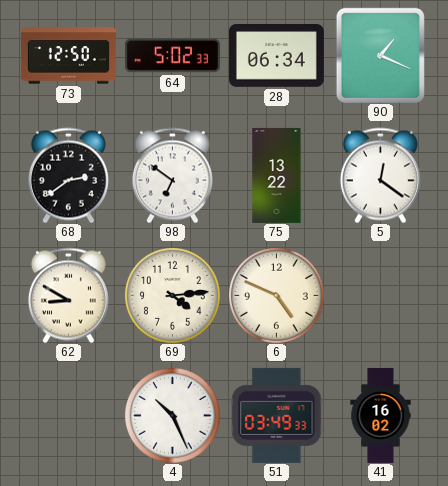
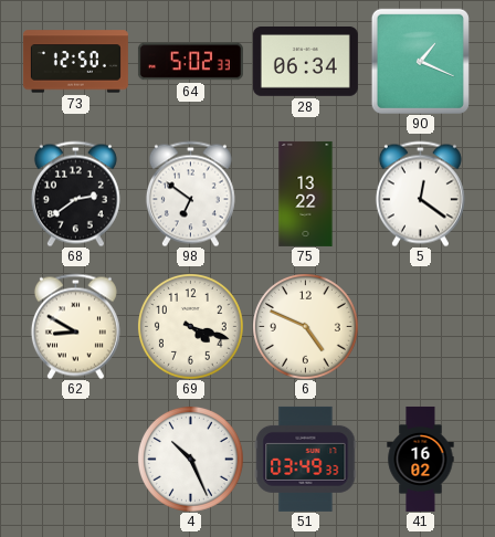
69: 4:14 -> 4:18
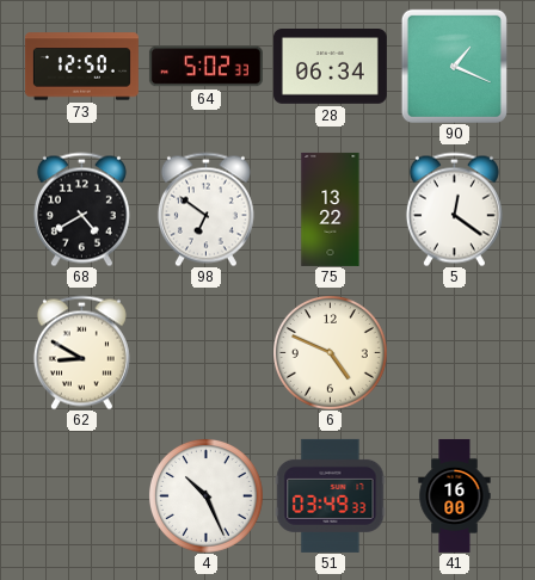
68: 2:39 -> 4:40
69: 4:18 -> none
41: 16:02 -> 16:00
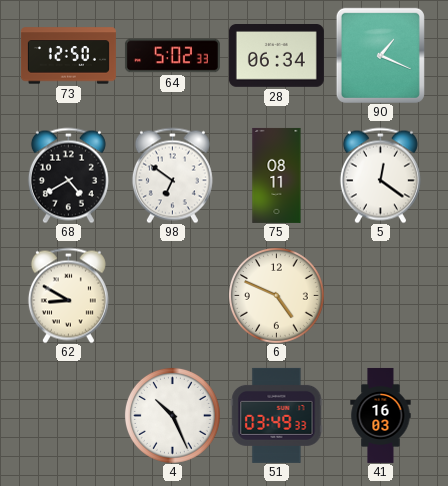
75: 13:22 -> 08:11
41: 16:00 -> 16:03
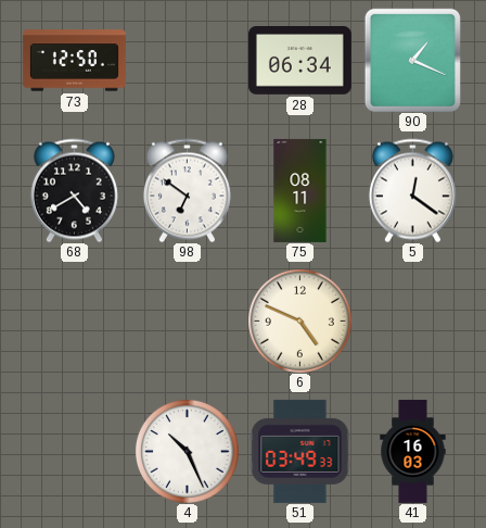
64: 5:02 -> none
62: 8:50 -> none
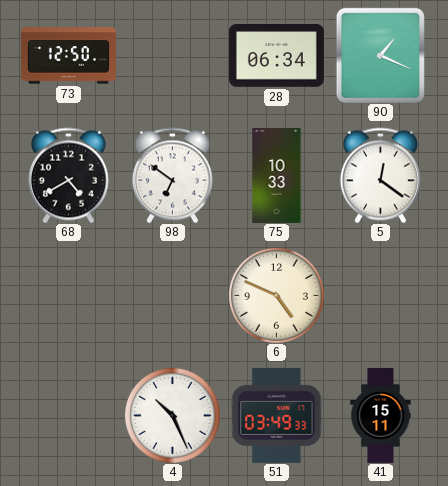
75: 08:11 -> 10:33
41: 16:03 -> 15:11
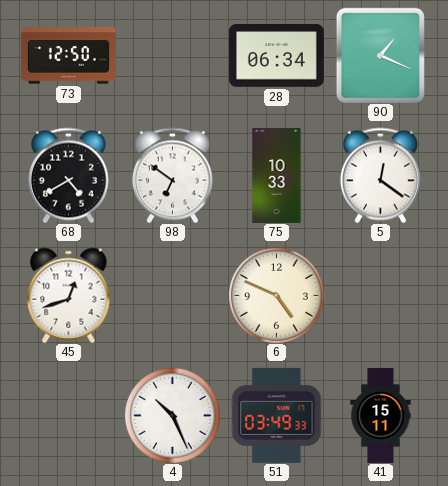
45: none -> 12:42
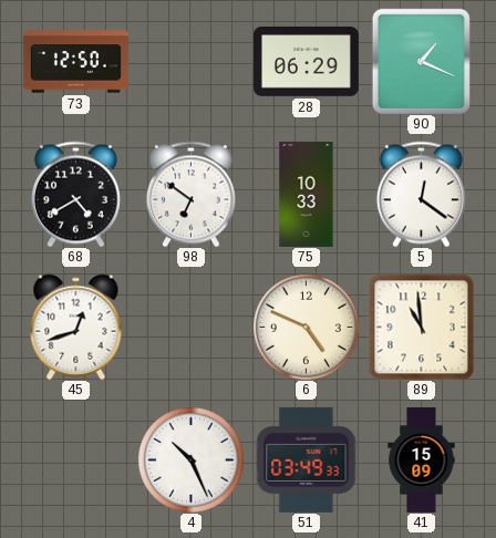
28: 06:34 -> 06:29
89: none -> 10:59
41: 15:11 -> 15:09
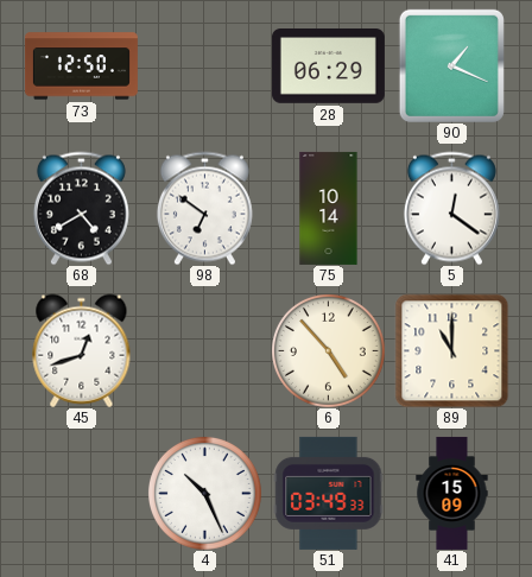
75: 10:33 -> 10:14
6: 4:49 -> 4:53
89: 10:59 -> 11:00
